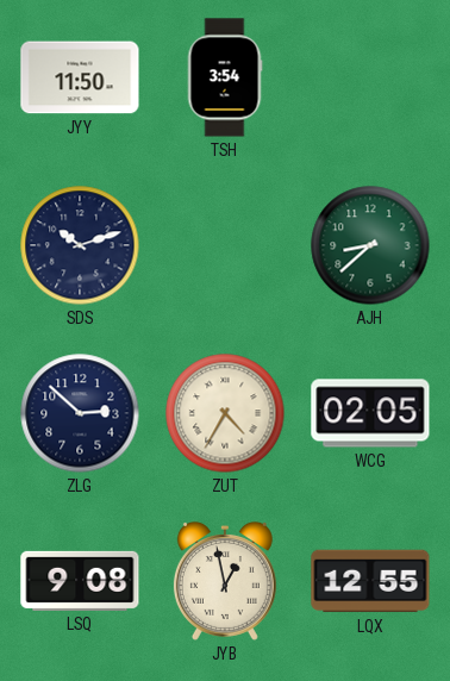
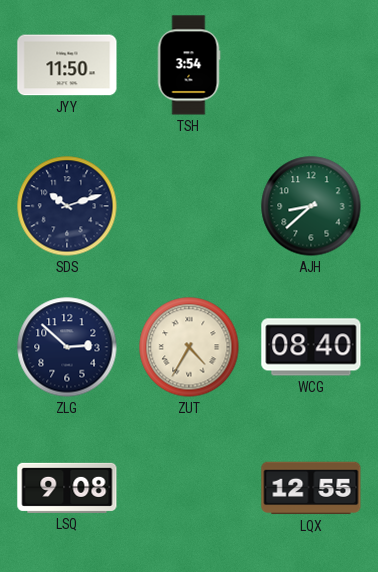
WCG: 02:05 -> 08:40
JYB: 12:58 -> none
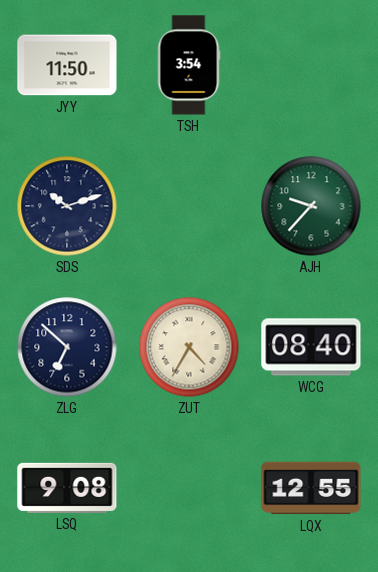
AJH: 8:38 -> 9:37
ZLG: 2:52 -> 6:52
